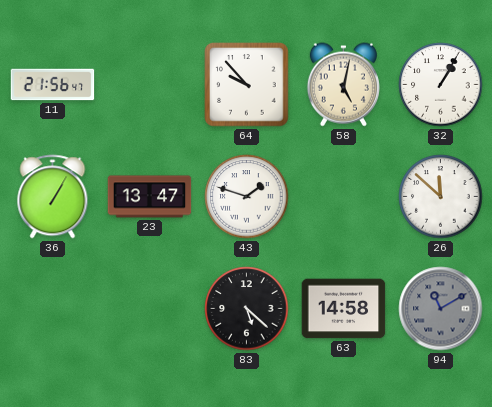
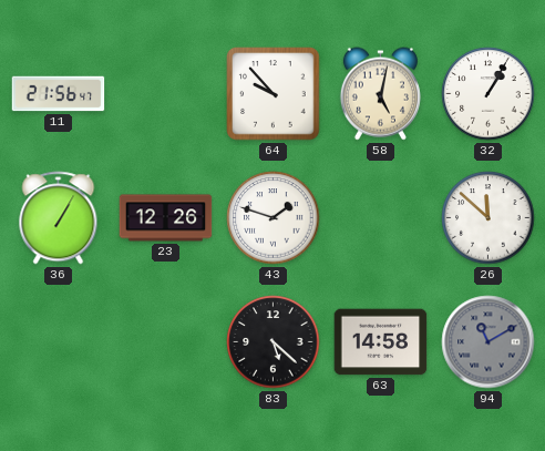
23: 13:47 -> 12:26
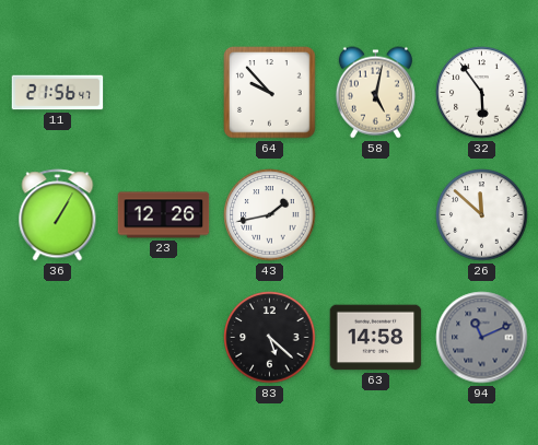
32: 1:05 -> 5:54
43: 1:48 -> 1:43
94: 11:10 -> 11:11
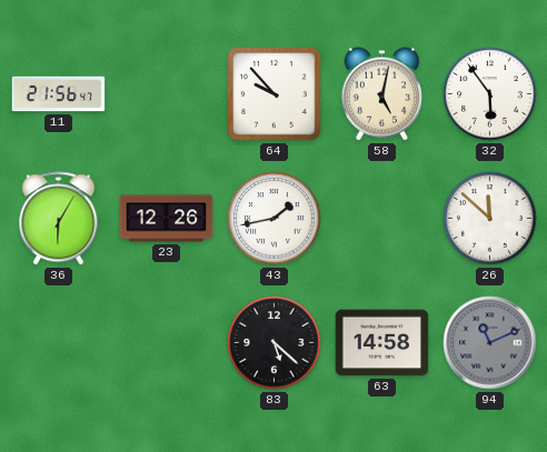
36: 1:05 -> 6:05
